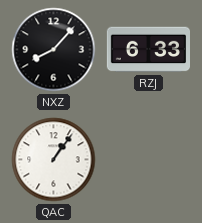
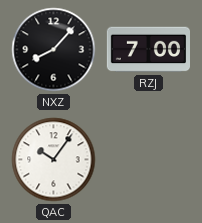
RZJ: 6:33 -> 7:00
QAC: 1:06 -> 10:06
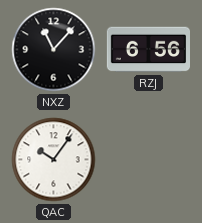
NXZ: 8:07 -> 11:07
RZJ: 7:00 -> 6:56
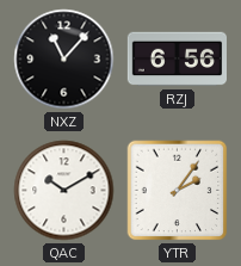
QAC: 10:06 -> 10:10
YTR: none -> 2:06
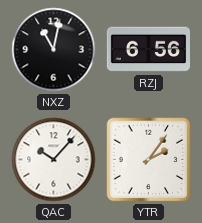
NXZ: 11:07 -> 11:02
QAC: 10:10 -> 10:07
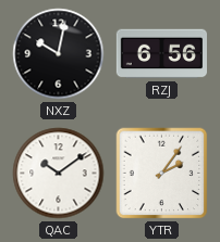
NXZ: 11:02 -> 10:02
QAC: 10:07 -> 10:09
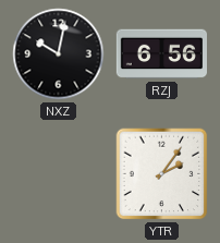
QAC: 10:09 -> none
